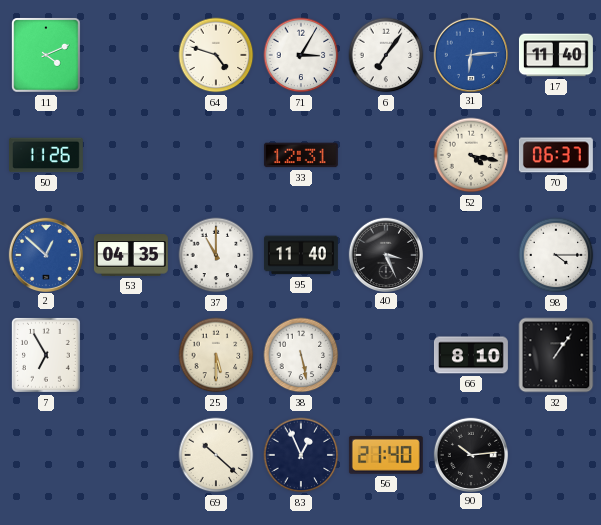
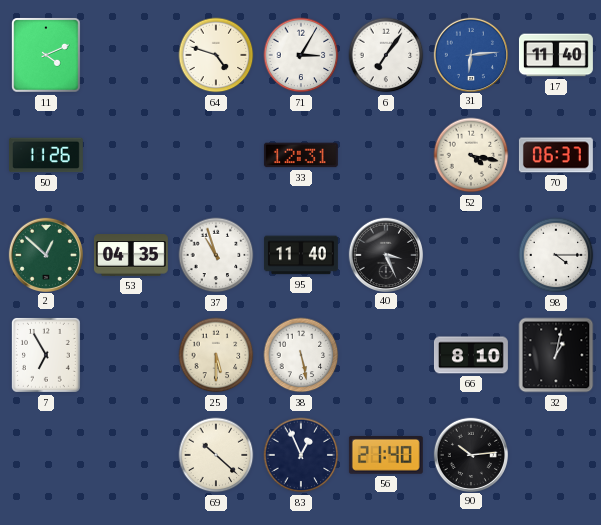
2 dial: blue -> green
37: 11:00 -> 10:57
32: 1:06 -> 1:02
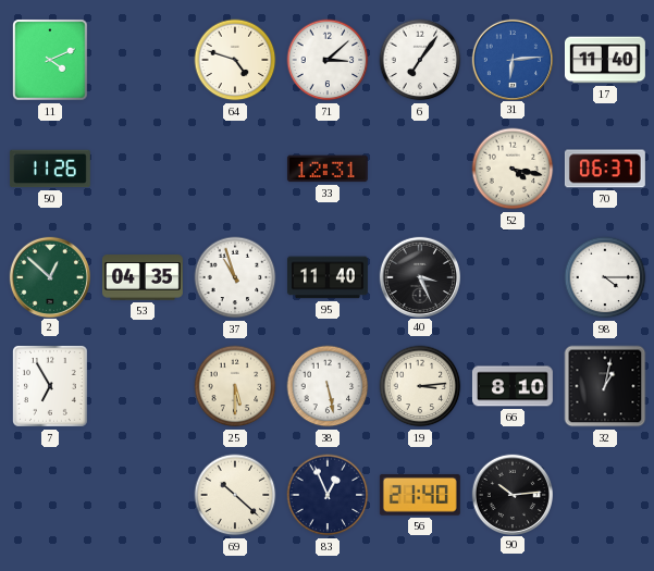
71: 3:05 -> 3:08
19: none -> 3:14
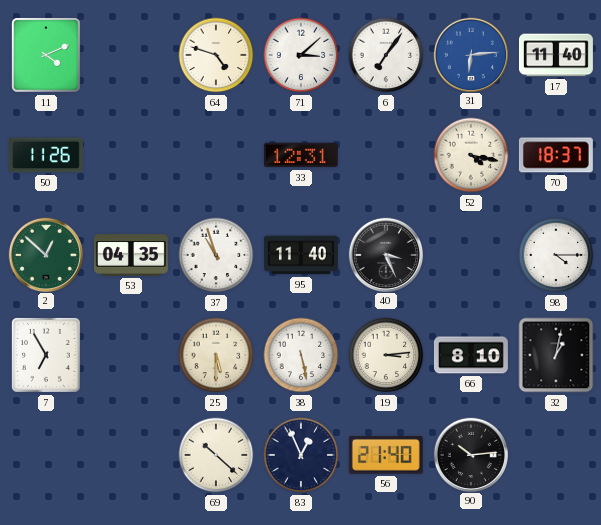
70: 06:37 -> 18:37
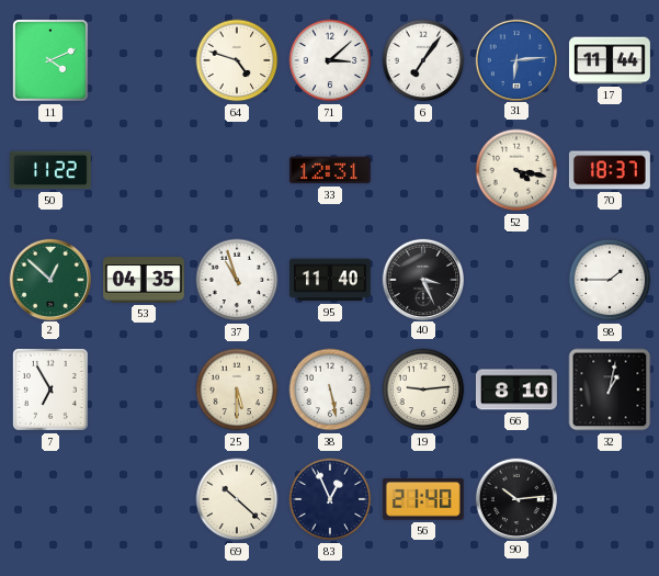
17: 11:40 -> 11:44
50: 11:26 -> 11:22
98: 4:15 -> 1:45
19: 3:14 -> 9:14
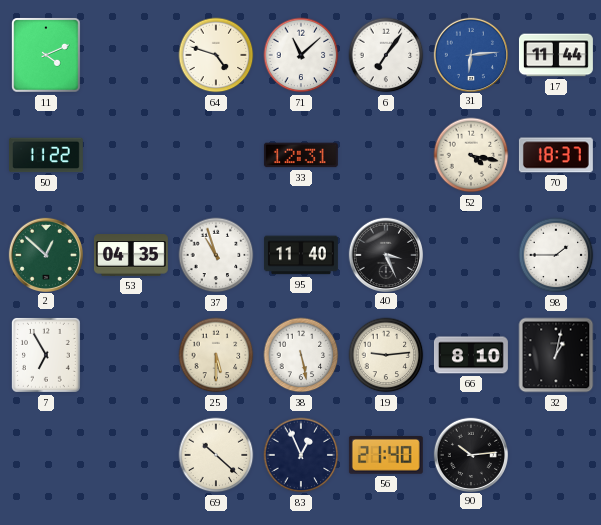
71: 3:08 -> 11:08
